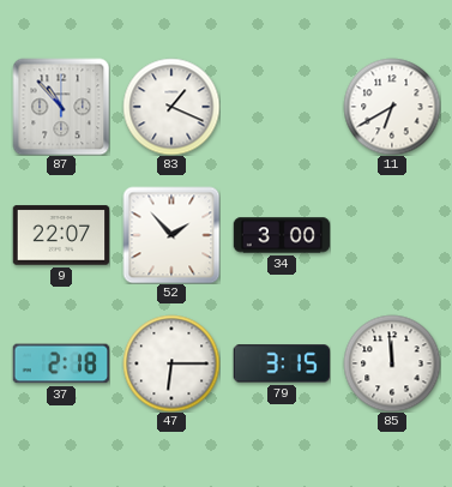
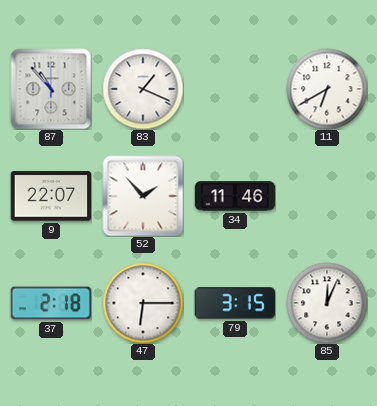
34: 3:00 -> 11:46
85: 11:59 -> 12:04
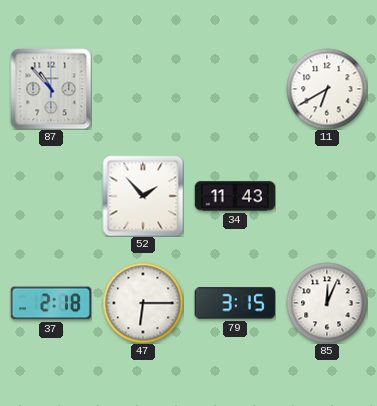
83: 1:19 -> none
9: 22:07 -> none
34: 11:46 -> 11:43
